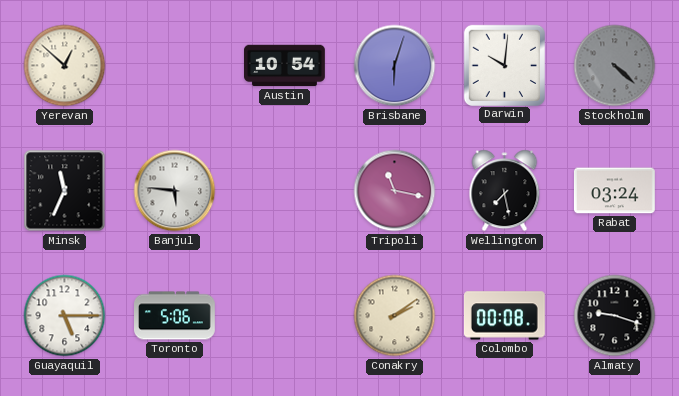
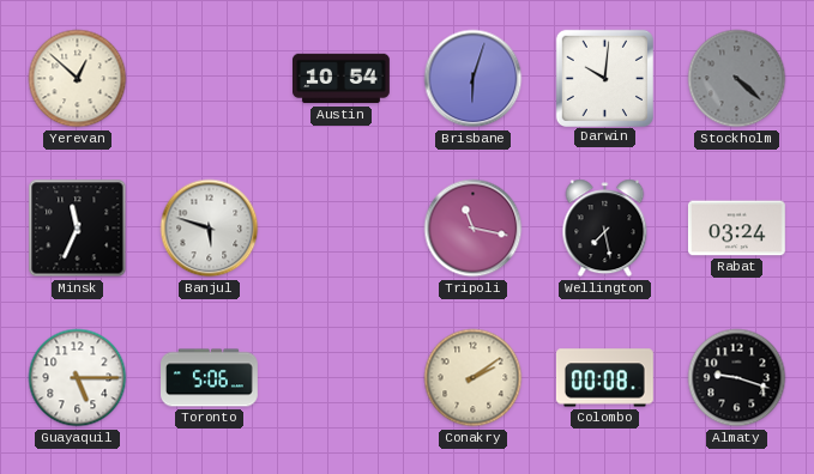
Banjul: 5:46 -> 5:48
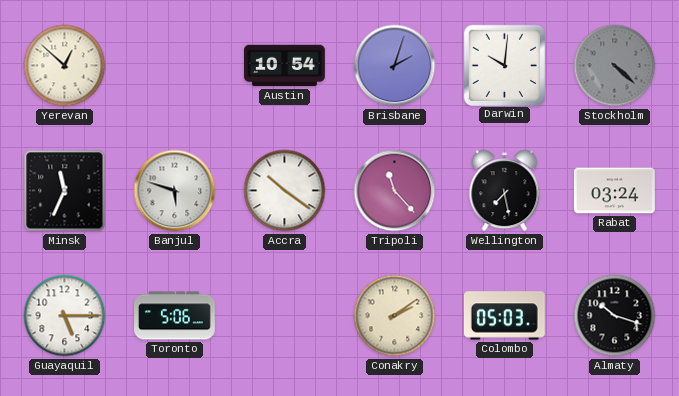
Brisbane: 6:03 -> 2:03
Accra: none -> 10:21
Tripoli: 11:17 -> 11:23
Colombo: 00:08 -> 05:03
Almaty: 9:18 -> 10:18
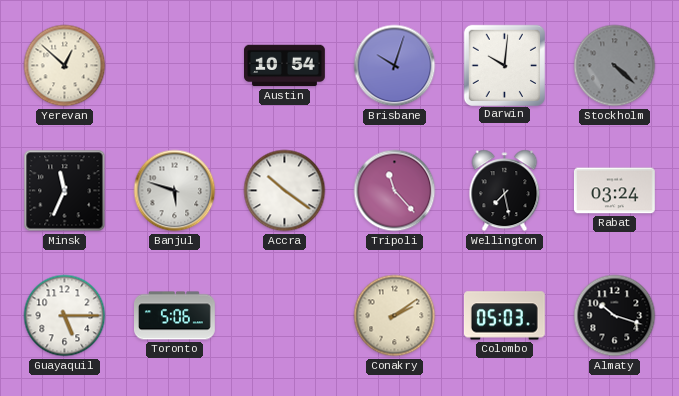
Brisbane: 2:03 -> 10:03
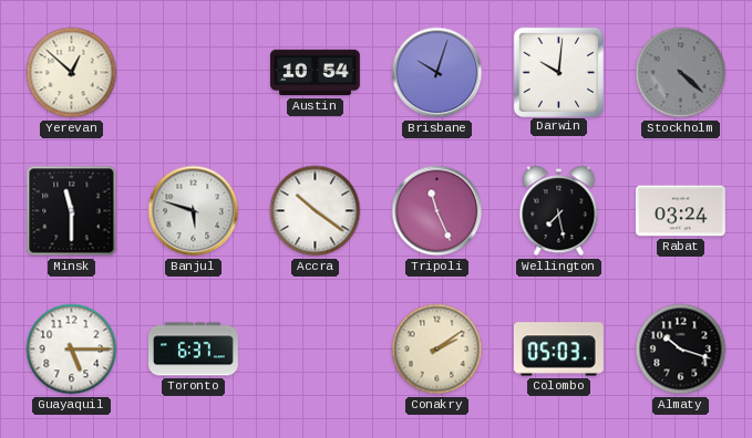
Minsk: 11:34 -> 11:30
Tripoli: 11:23 -> 11:26
Toronto: 5:06 -> 6:37
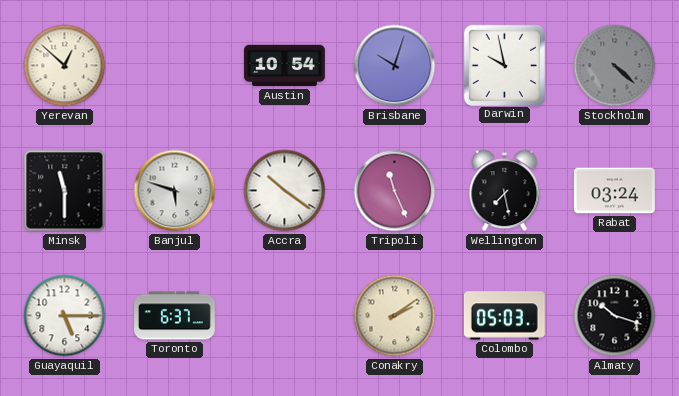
Darwin: 10:01 -> 9:58
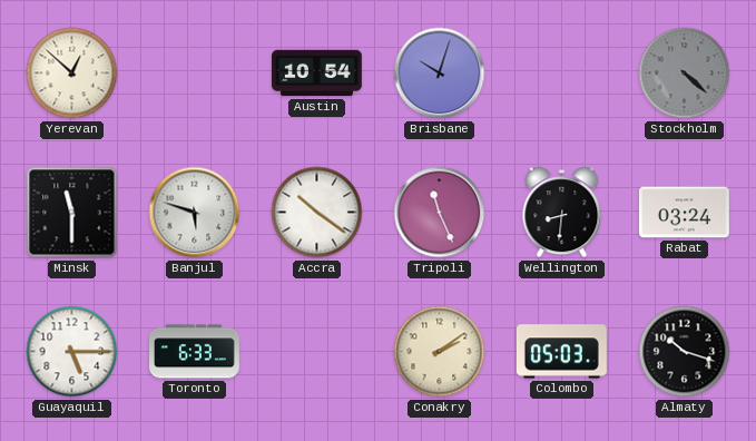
Darwin: 9:58 -> none
Wellington: 7:28 -> 8:31
Toronto: 6:37 -> 6:33
